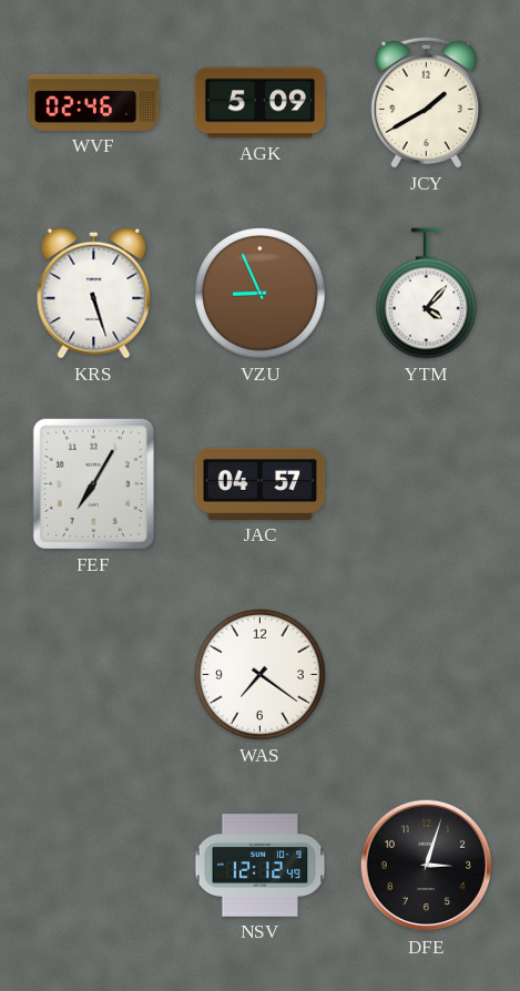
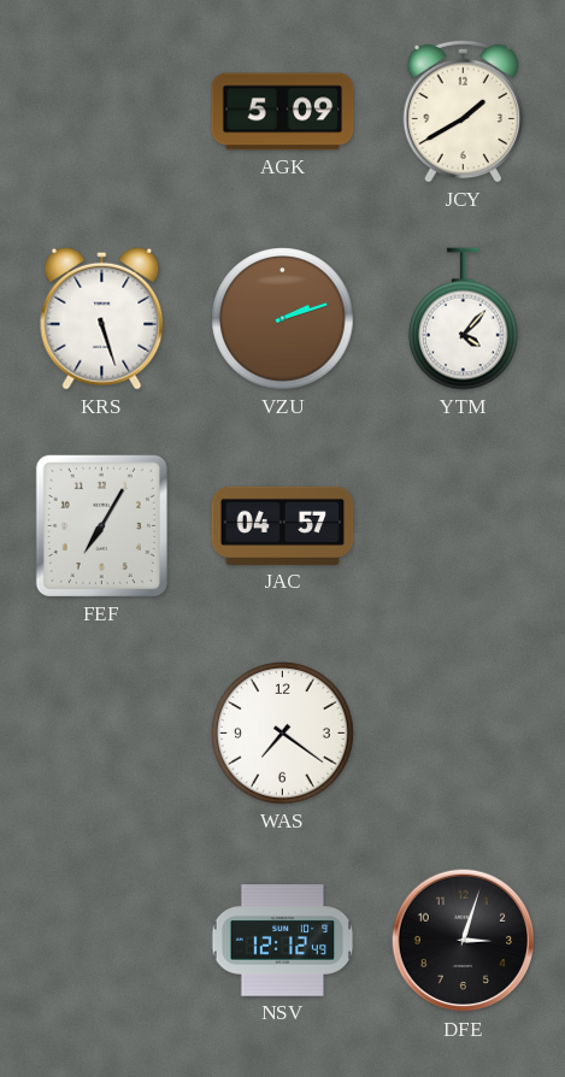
WVF: 02:46 -> none
VZU: 8:56 -> 2:12
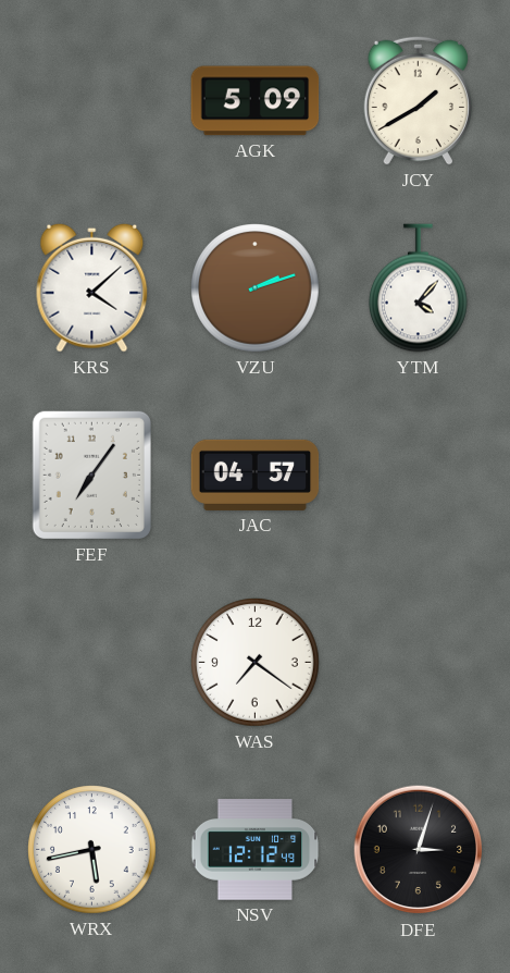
KRS: 5:27 -> 4:08
FEF: 7:05 -> 7:06
WRX: none -> 5:43
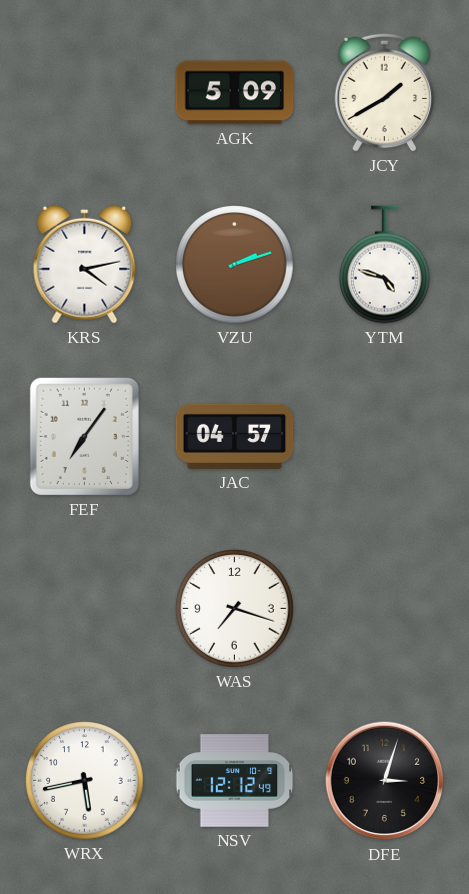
KRS: 4:08 -> 4:13
YTM: 4:07 -> 4:48
WAS: 7:21 -> 7:18
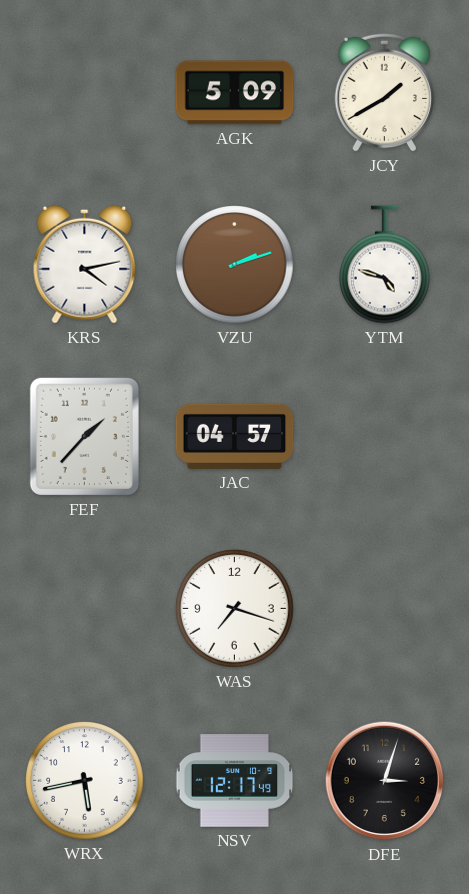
FEF: 7:06 -> 1:37
NSV: 12:12 -> 12:17
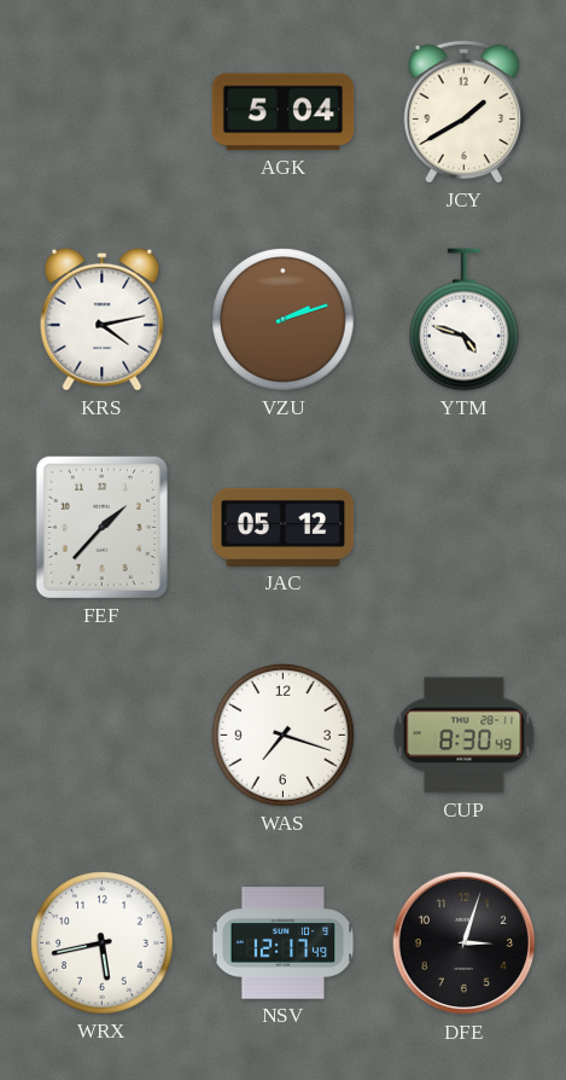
AGK: 5:09 -> 5:04
JAC: 04:57 -> 05:12
CUP: none -> 8:30
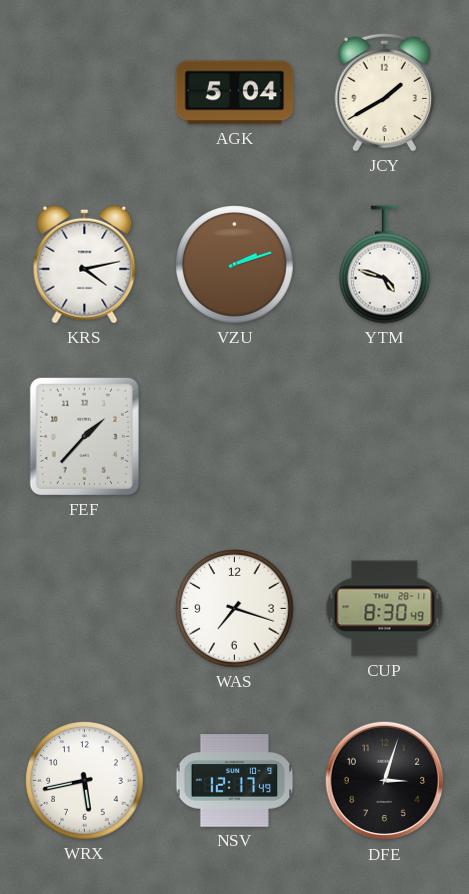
JAC: 05:12 -> none
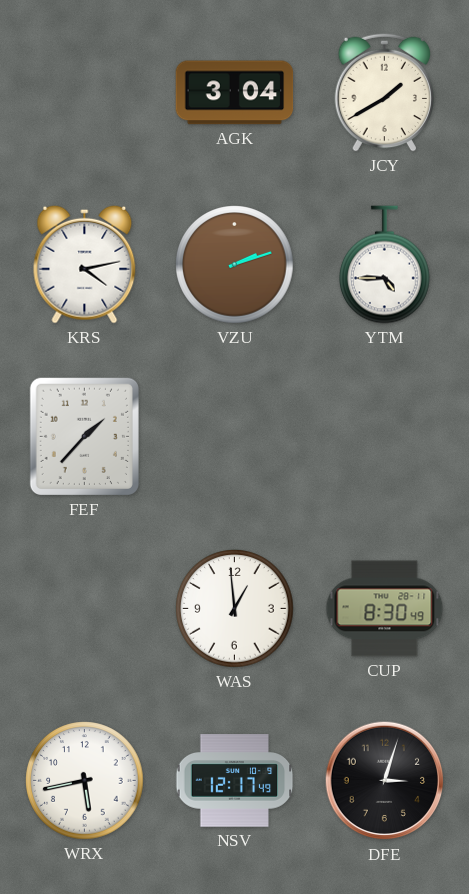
AGK: 5:04 -> 3:04
YTM: 4:48 -> 4:45
WAS: 7:18 -> 12:59
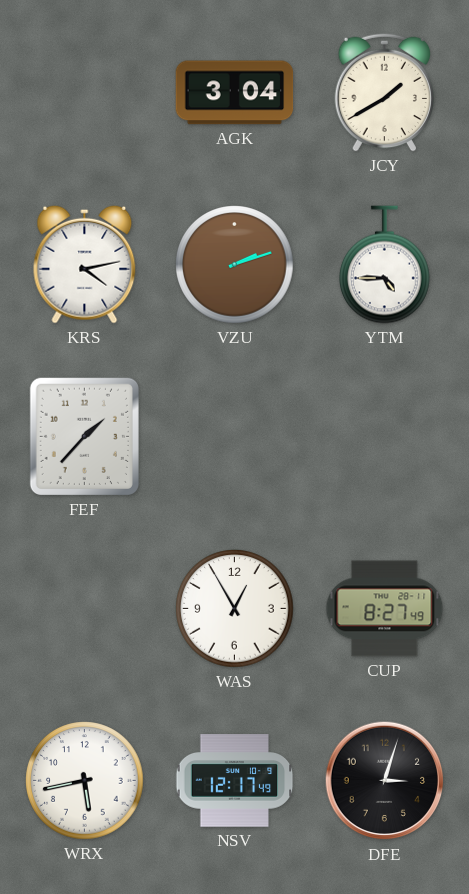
WAS: 12:59 -> 12:55
CUP: 8:30 -> 8:27
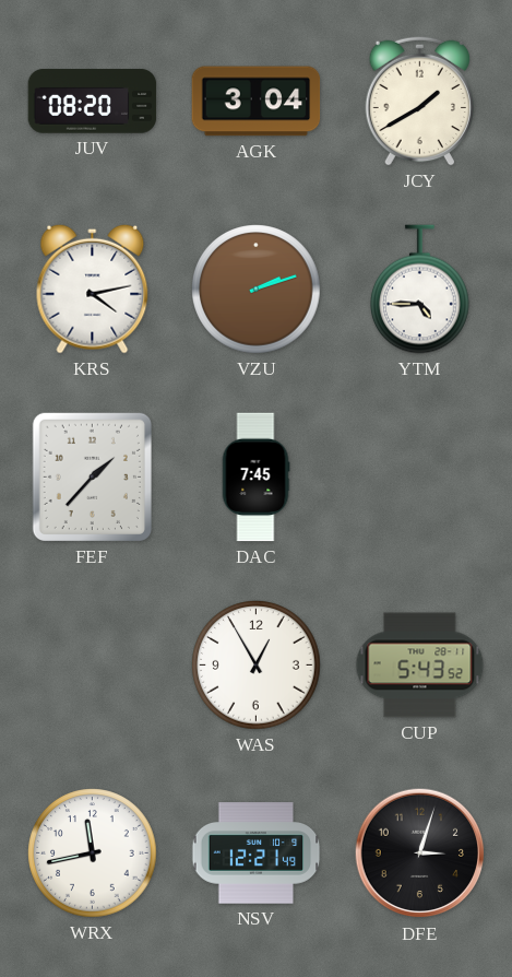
JUV: none -> 08:20
DAC: none -> 7:45
CUP: 8:27 -> 5:43
WRX: 5:43 -> 11:43
NSV: 12:17 -> 12:21
